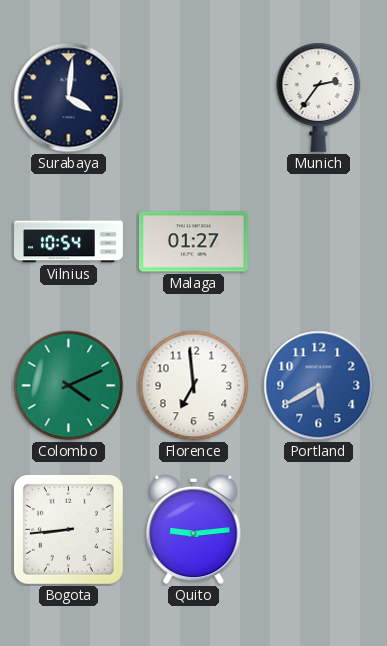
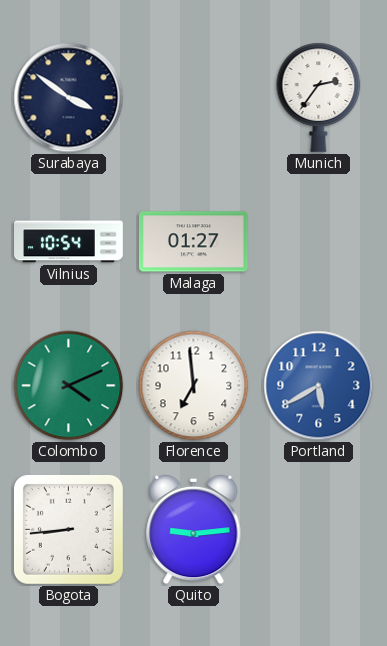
Surabaya: 4:01 -> 3:51
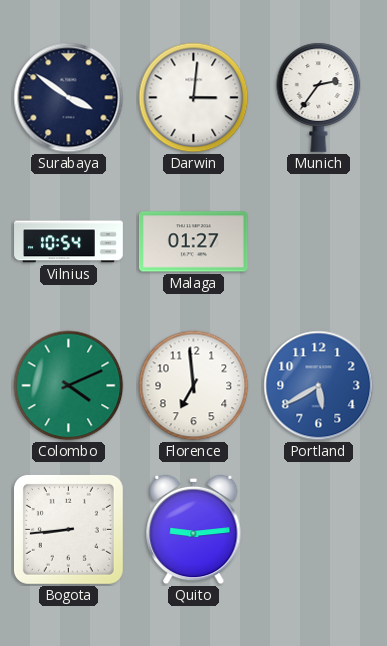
Darwin: none -> 3:01
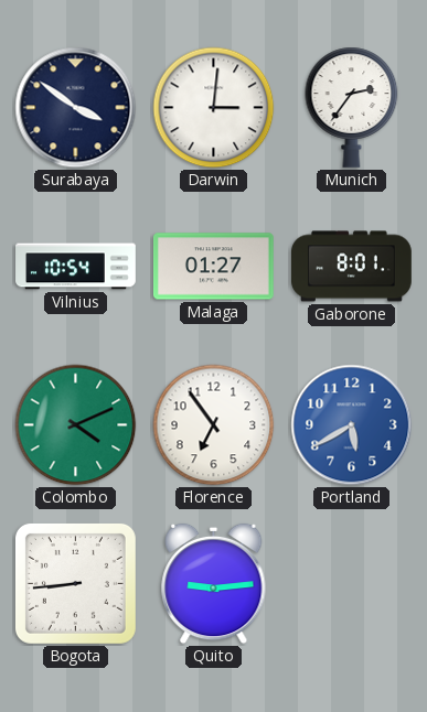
Gaborone: none -> 8:01
Florence: 6:59 -> 6:54
